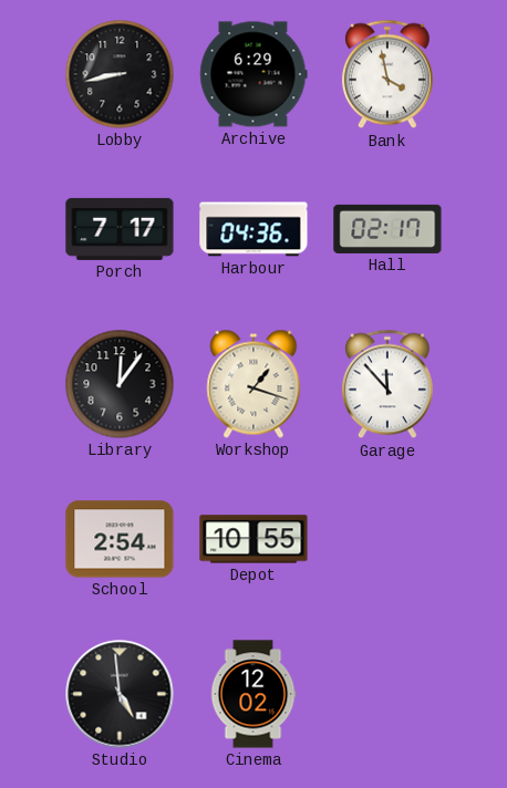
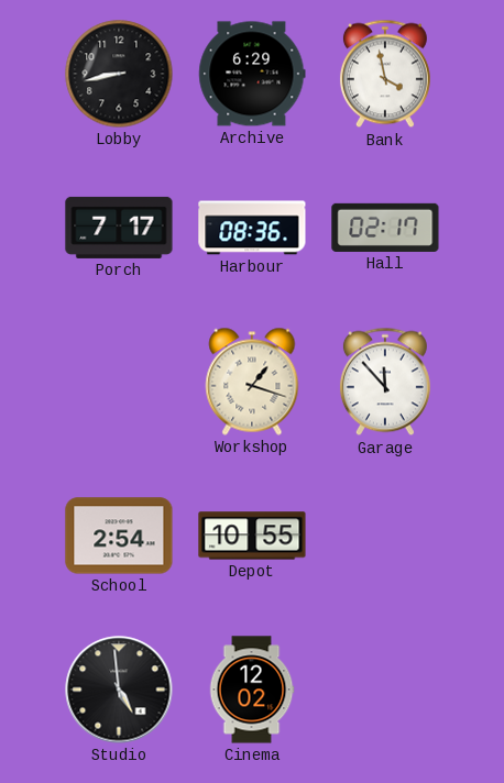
Harbour: 04:36 -> 08:36
Library: 12:06 -> none
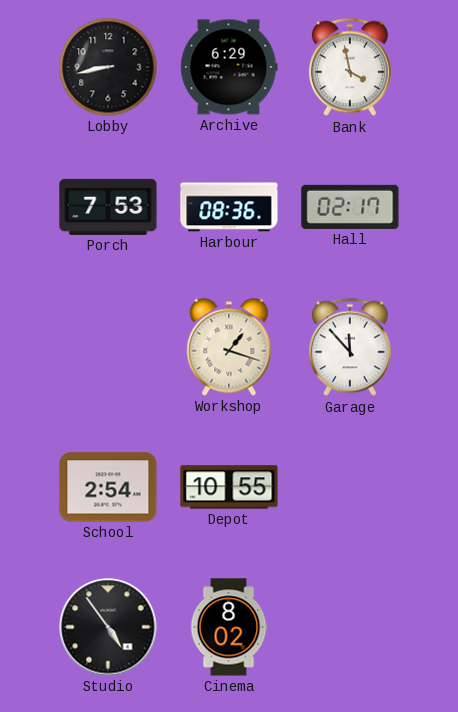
Porch: 7:17 -> 7:53
Studio: 4:59 -> 4:54
Cinema: 12:02 -> 8:02
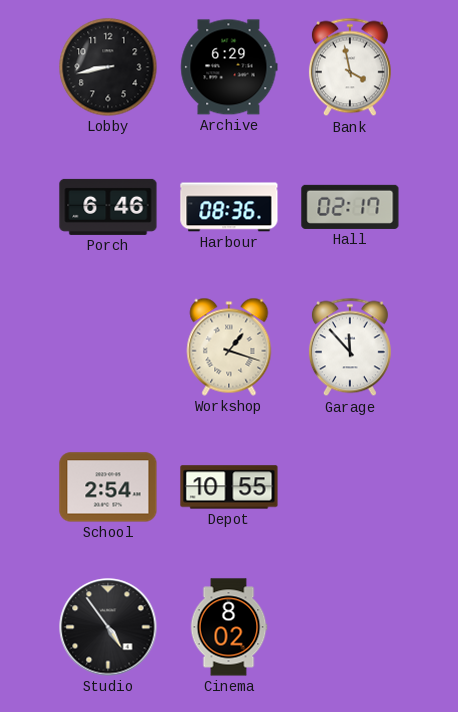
Porch: 7:53 -> 6:46
